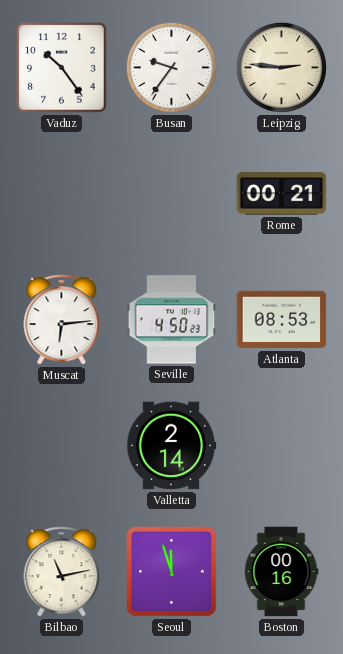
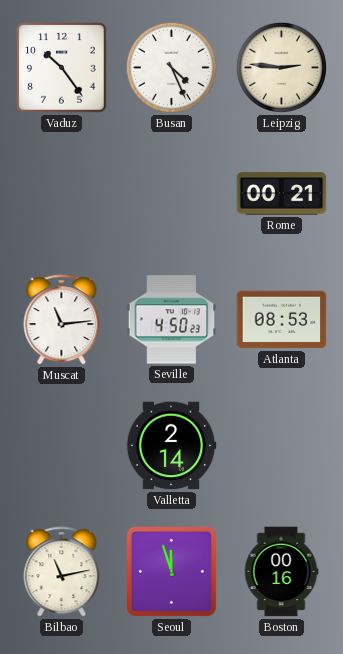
Busan: 9:36 -> 4:26
Muscat: 6:14 -> 11:14
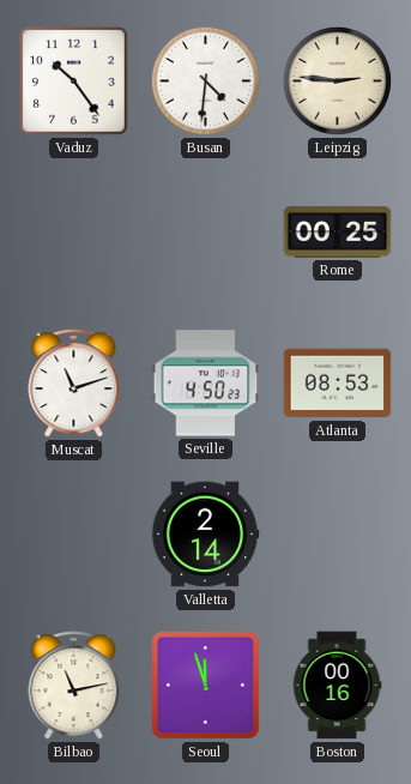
Busan: 4:26 -> 4:31
Rome: 00:21 -> 00:25
Muscat: 11:14 -> 11:12
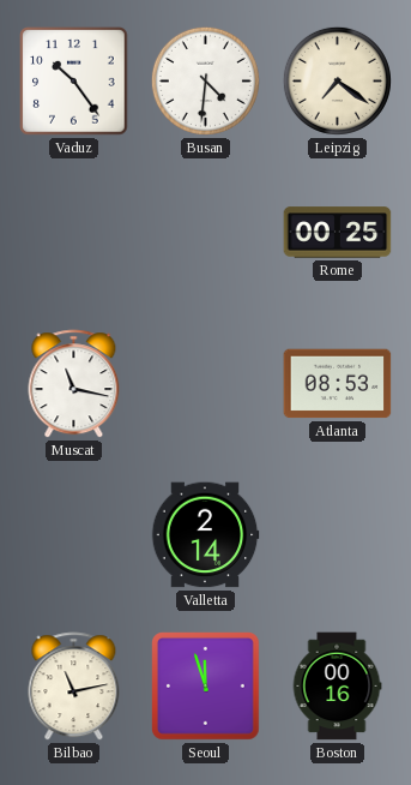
Leipzig: 2:46 -> 7:21
Muscat: 11:12 -> 11:17
Seville: 4:50 -> none
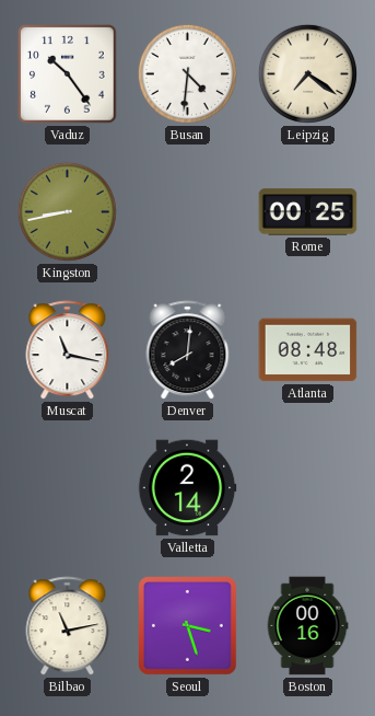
Kingston: none -> 8:43
Denver: none -> 8:01
Atlanta: 08:53 -> 08:48
Seoul: 11:57 -> 3:27
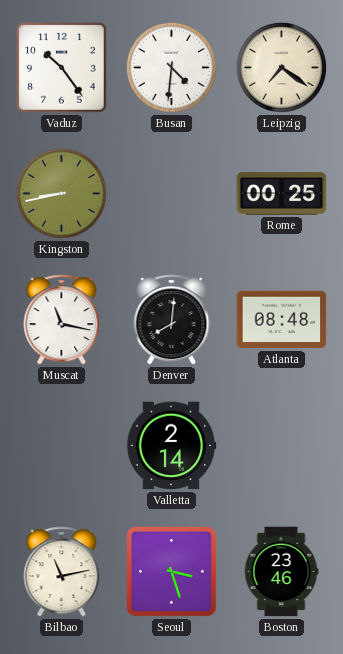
Boston: 00:16 -> 23:46
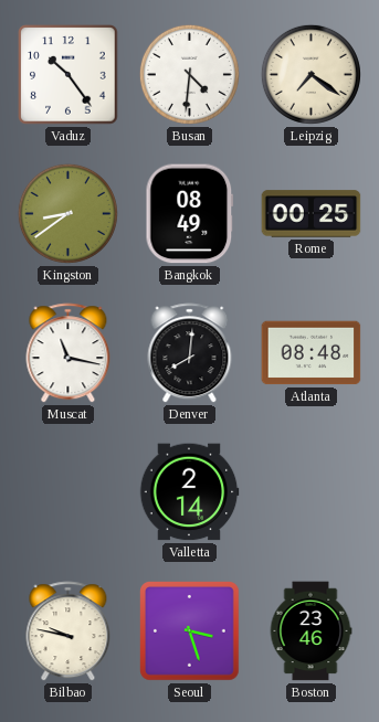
Kingston: 8:43 -> 8:39
Bangkok: none -> 08:49
Bilbao: 11:13 -> 9:47
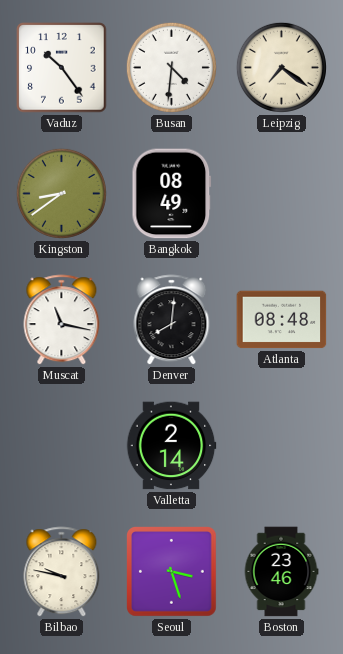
Rome: 00:25 -> none
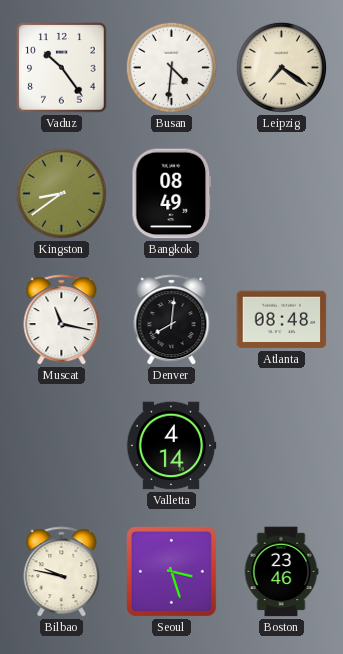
Valletta: 2:14 -> 4:14
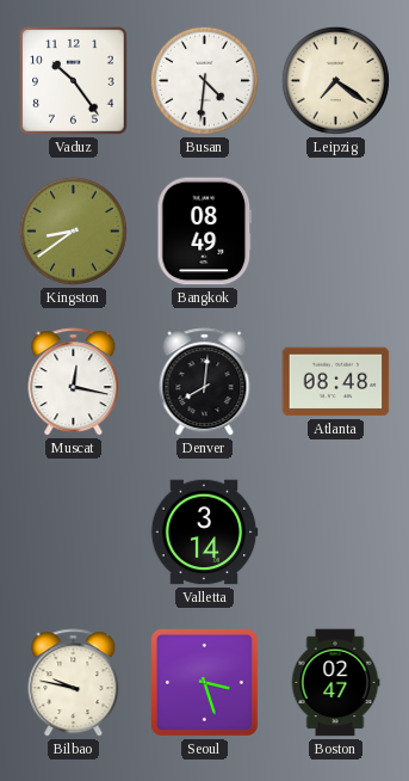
Muscat: 11:17 -> 12:17
Valletta: 4:14 -> 3:14
Boston: 23:46 -> 02:47
